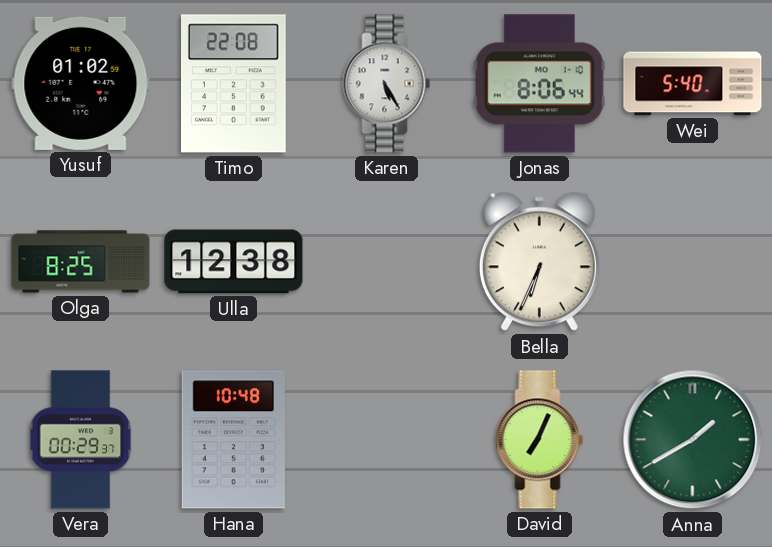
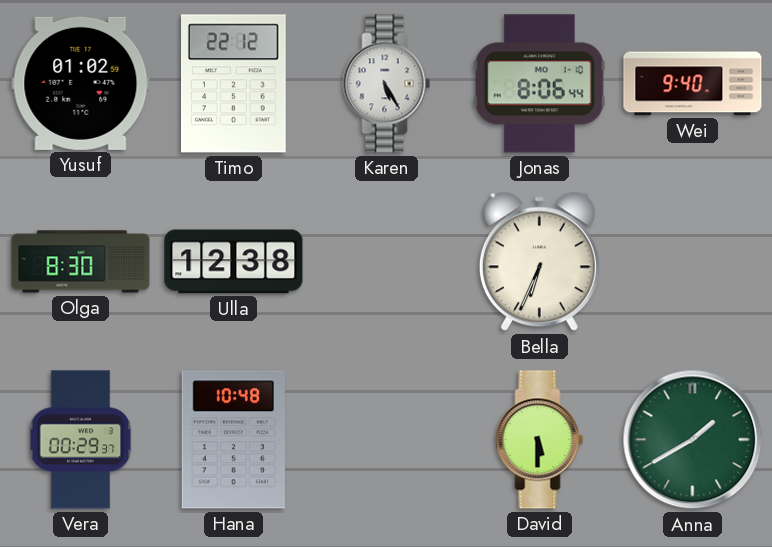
Timo: 22:08 -> 22:12
Wei: 5:40 -> 9:40
Olga: 8:25 -> 8:30
David: 7:04 -> 5:30
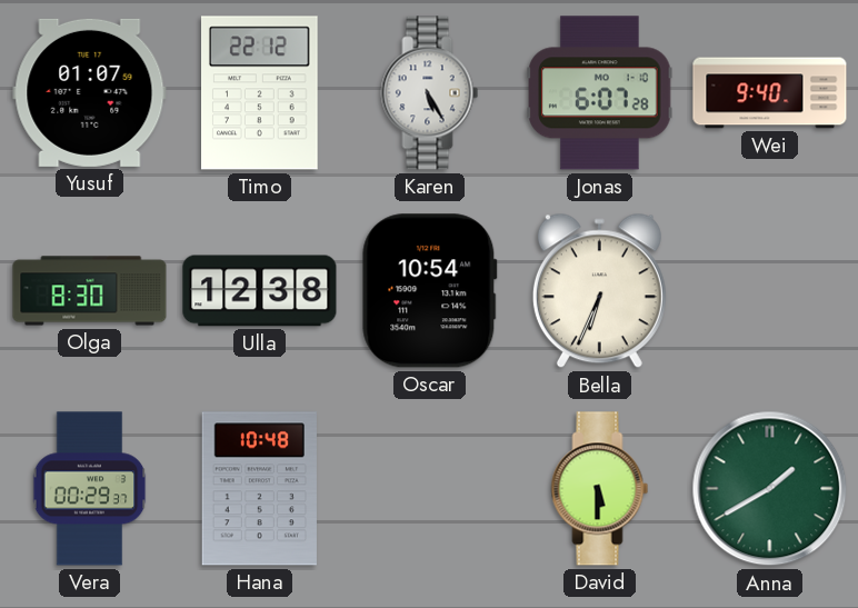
Yusuf: 01:02 -> 01:07
Jonas: 8:06 -> 6:07
Oscar: none -> 10:54
